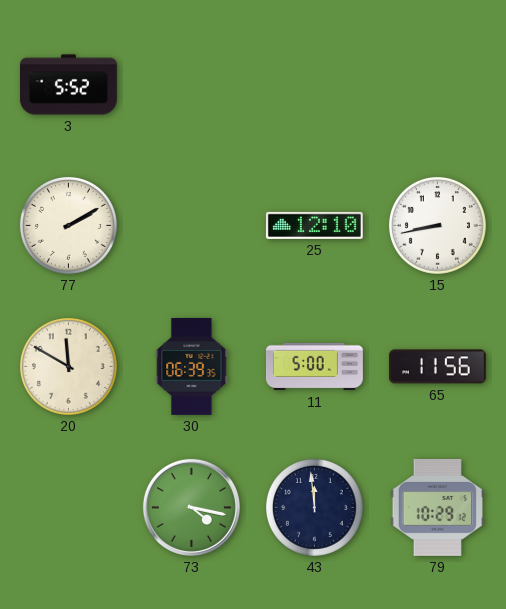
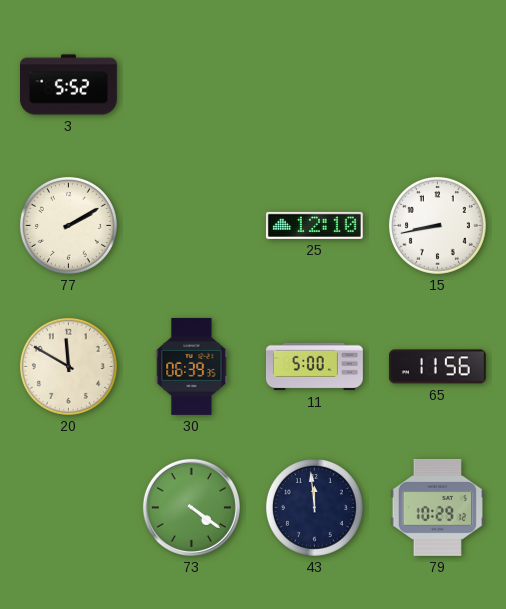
73: 4:17 -> 4:21
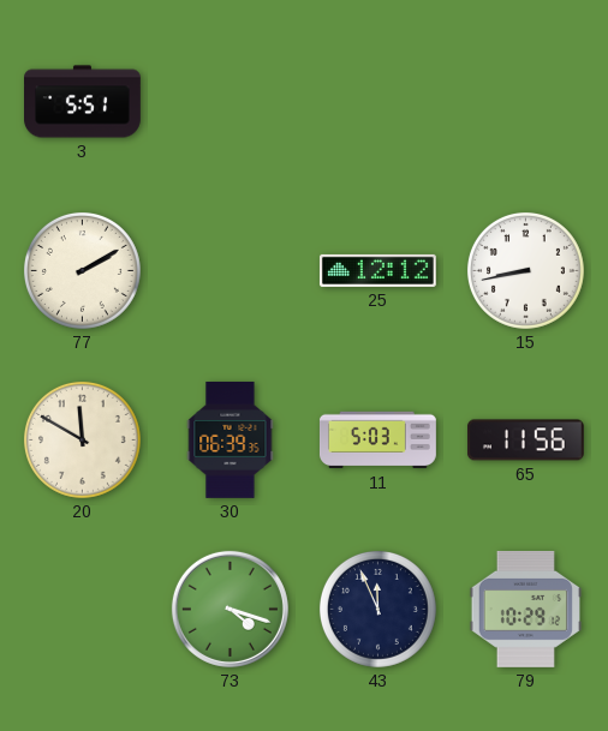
3: 5:52 -> 5:51
25: 12:10 -> 12:12
11: 5:00 -> 5:03
73: 4:21 -> 4:18
43: 11:59 -> 11:56
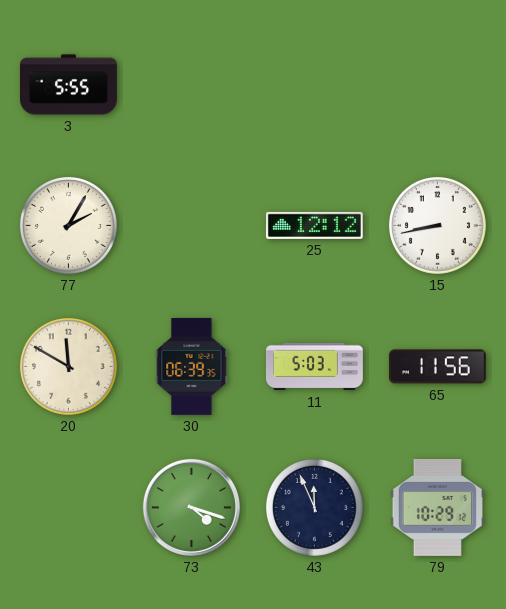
3: 5:51 -> 5:55
77: 2:10 -> 2:05
